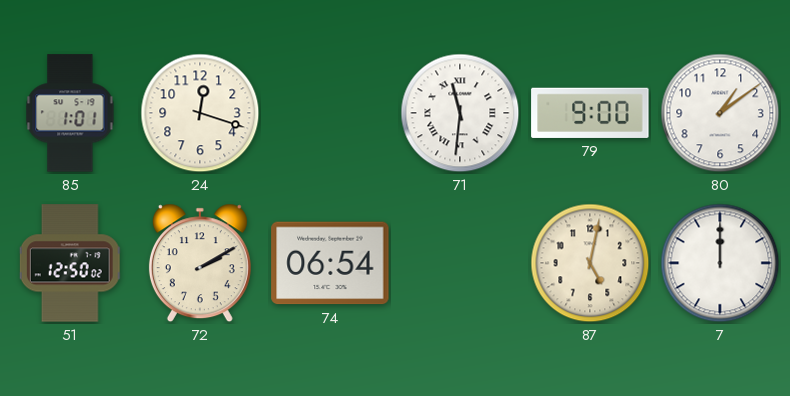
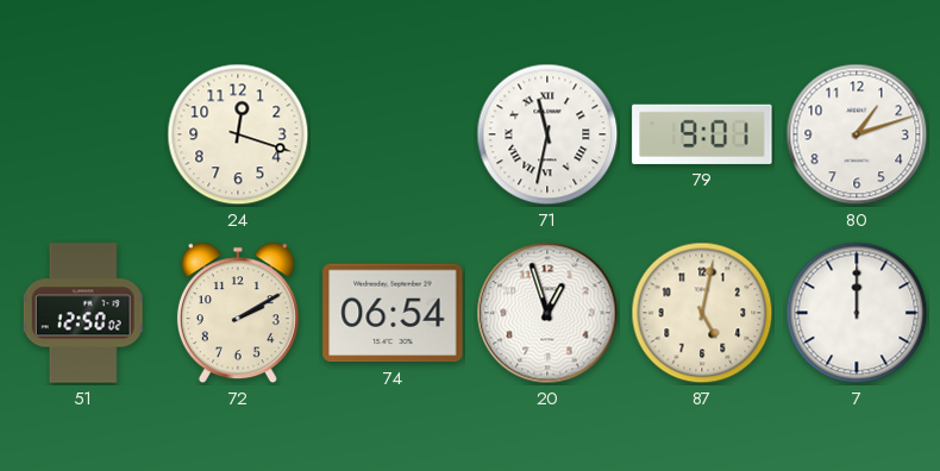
85: 1:01 -> none
71: 11:31 -> 11:32
79: 9:00 -> 9:01
80: 1:09 -> 1:12
20: none -> 12:57
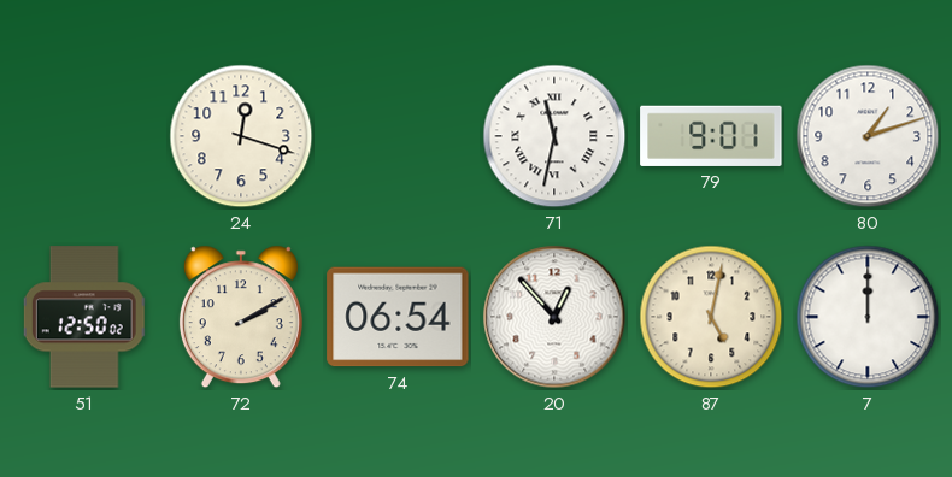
20: 12:57 -> 12:53
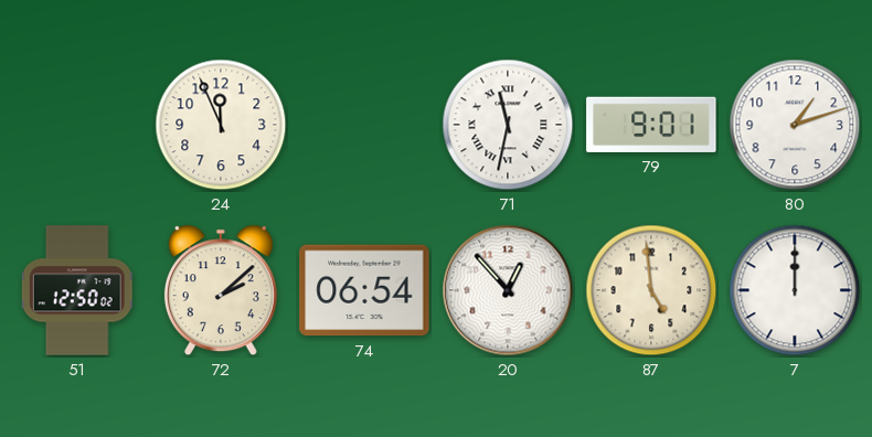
24: 12:18 -> 11:56
72: 2:10 -> 2:08
87: 5:02 -> 4:59
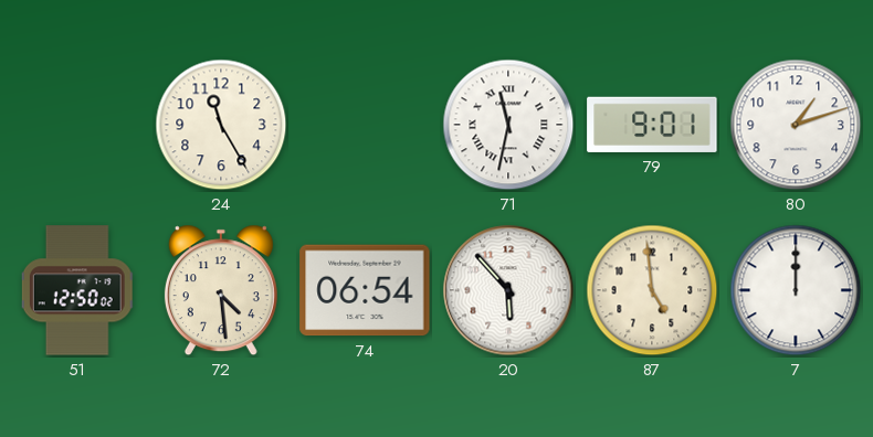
24: 11:56 -> 11:25
72: 2:08 -> 4:29
20: 12:53 -> 5:53
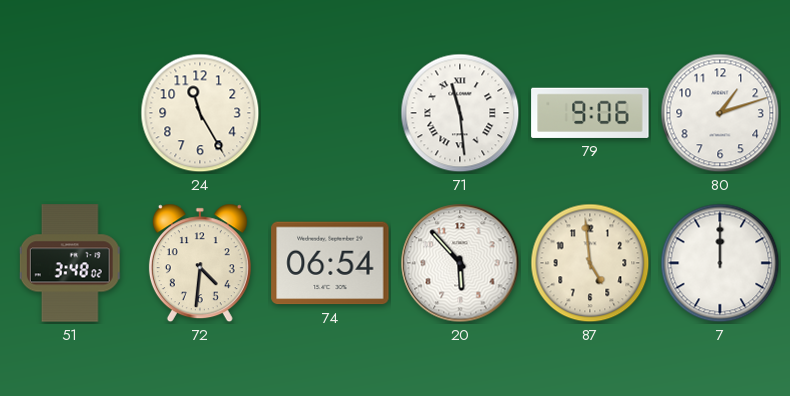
71: 11:32 -> 11:29
79: 9:01 -> 9:06
51: 12:50 -> 3:48
72: 4:29 -> 4:31
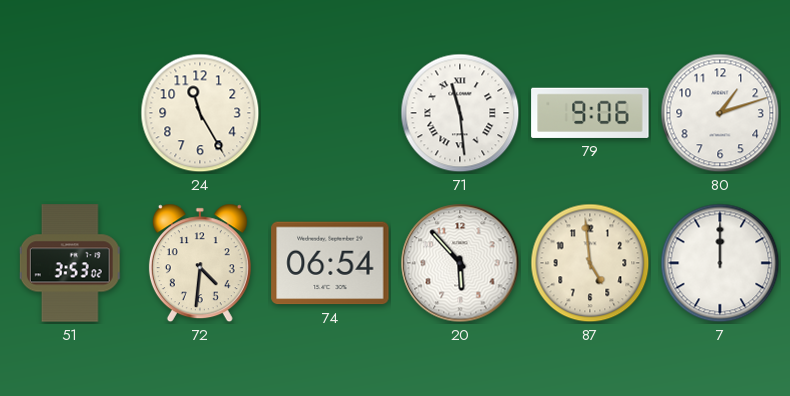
51: 3:48 -> 3:53
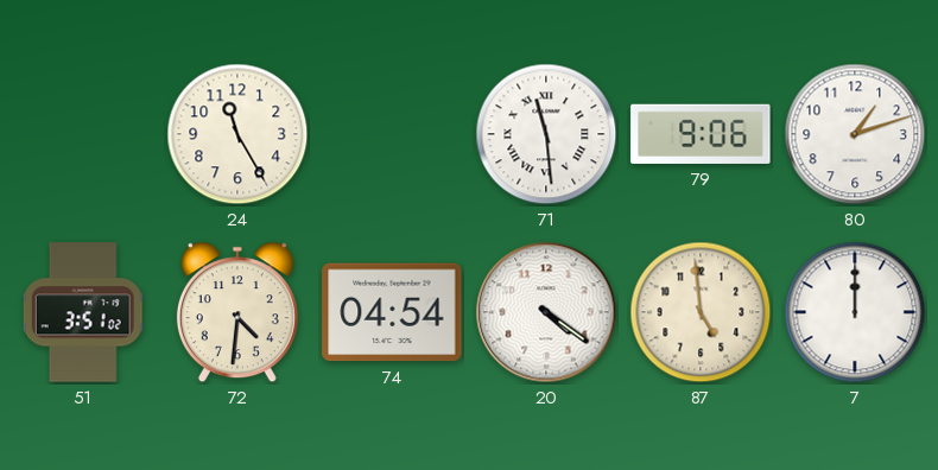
51: 3:53 -> 3:51
74: 06:54 -> 04:54
20: 5:53 -> 4:21
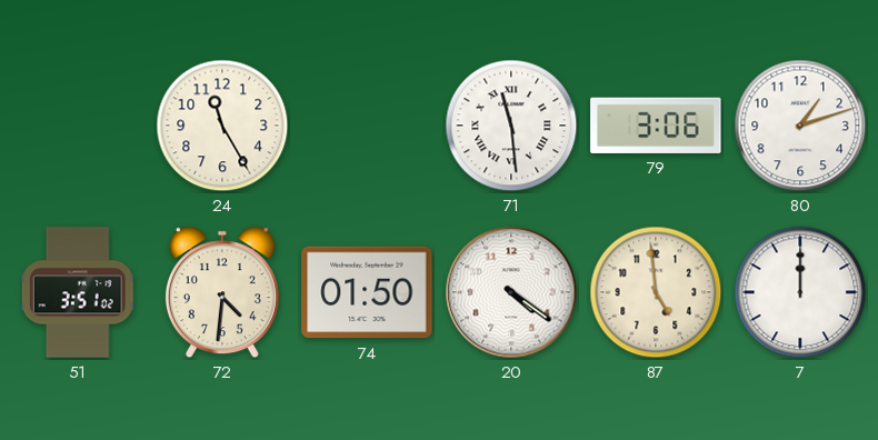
79: 9:06 -> 3:06
74: 04:54 -> 01:50
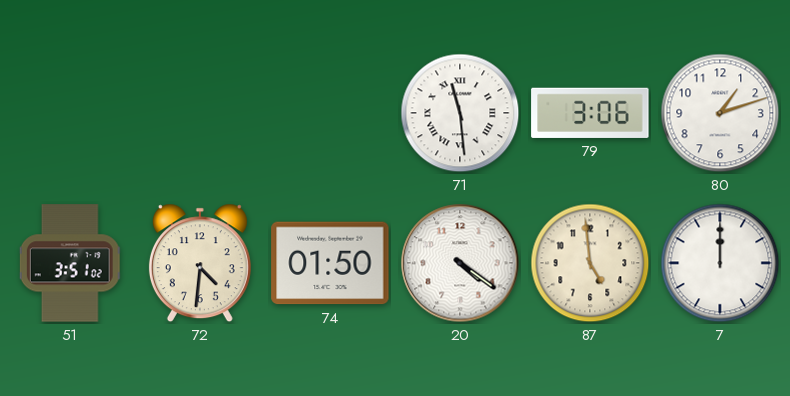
24: 11:25 -> none
